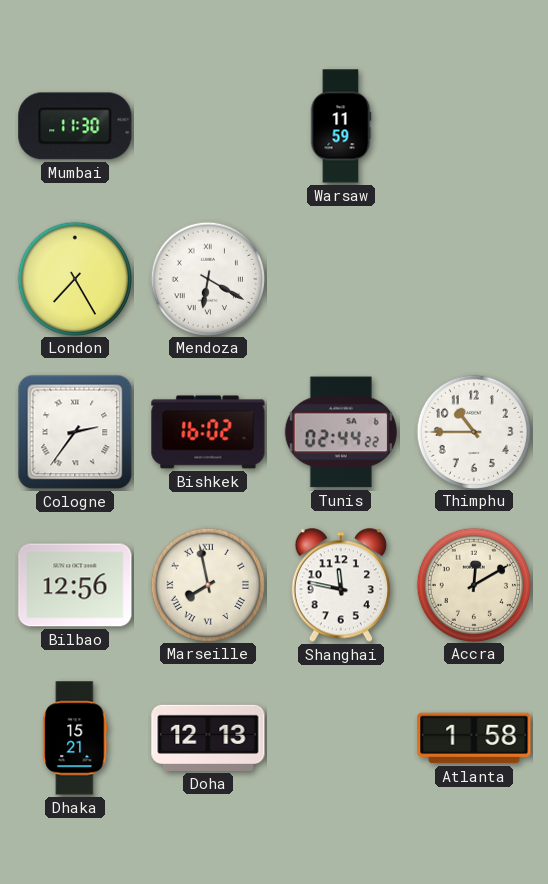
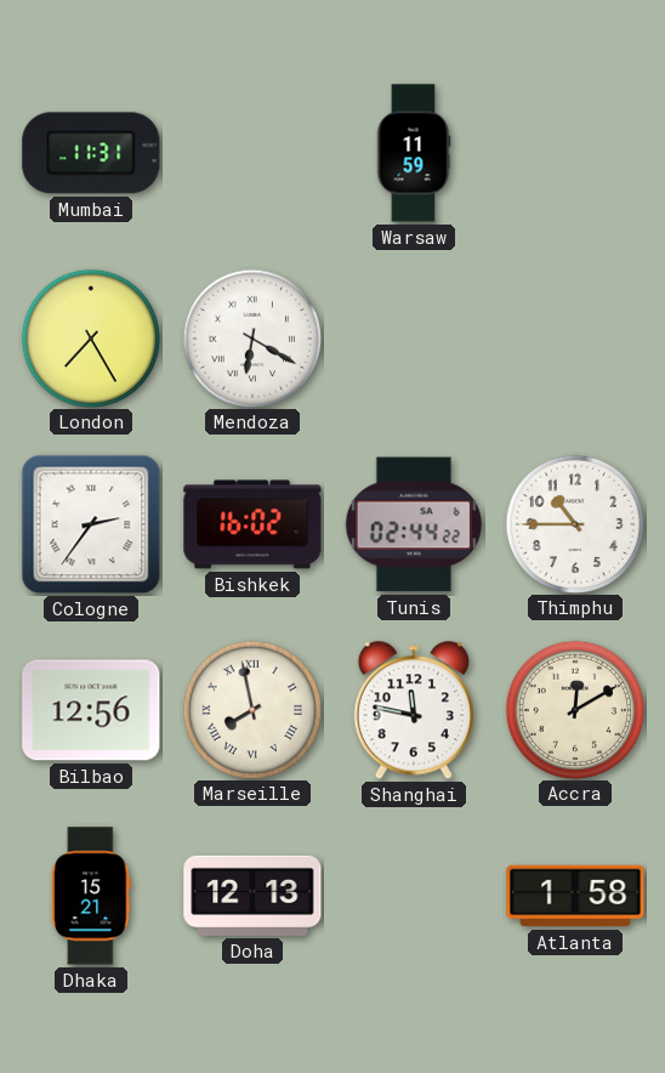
Mumbai: 11:30 -> 11:31
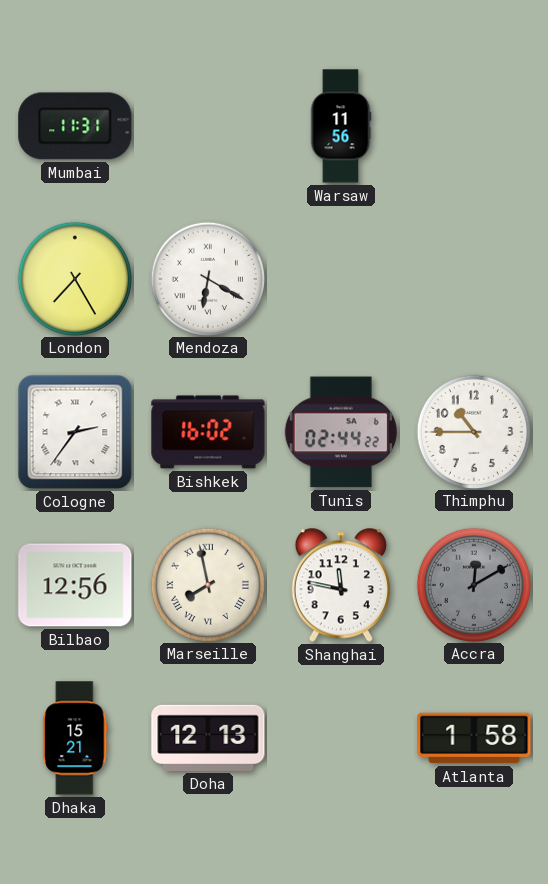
Warsaw: 11:59 -> 11:56
Accra dial: cream -> grey
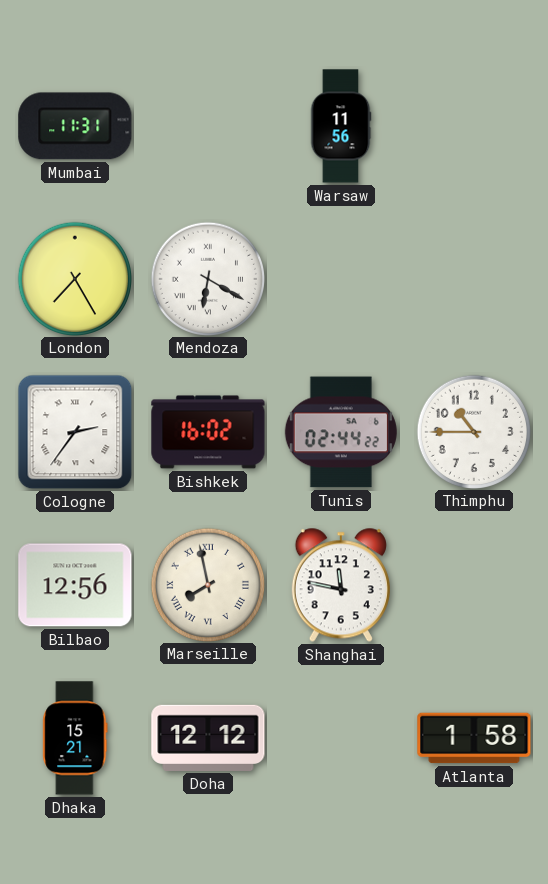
Accra: 12:10 -> none
Doha: 12:13 -> 12:12
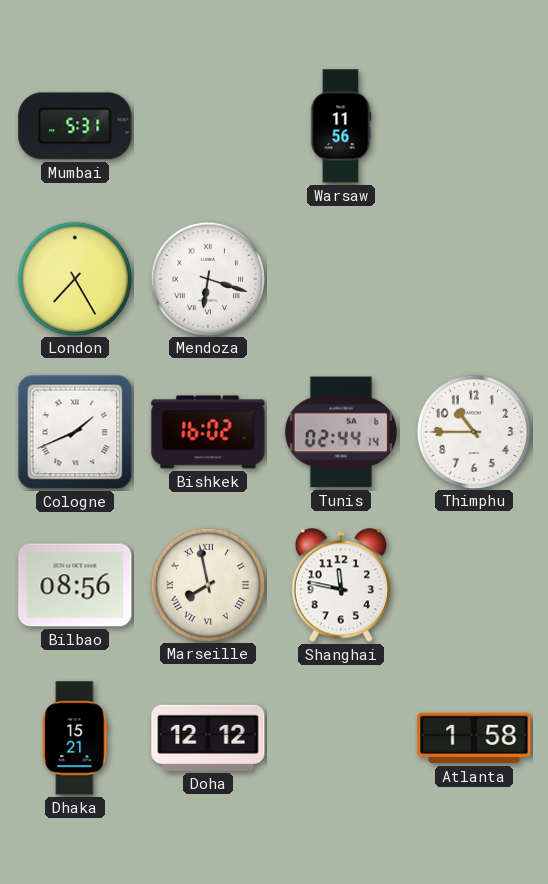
Mumbai: 11:31 -> 5:31
Mendoza: 6:20 -> 6:18
Cologne: 2:36 -> 1:41
Tunis: 02:44:22 -> 02:44:14
Bilbao: 12:56 -> 08:56
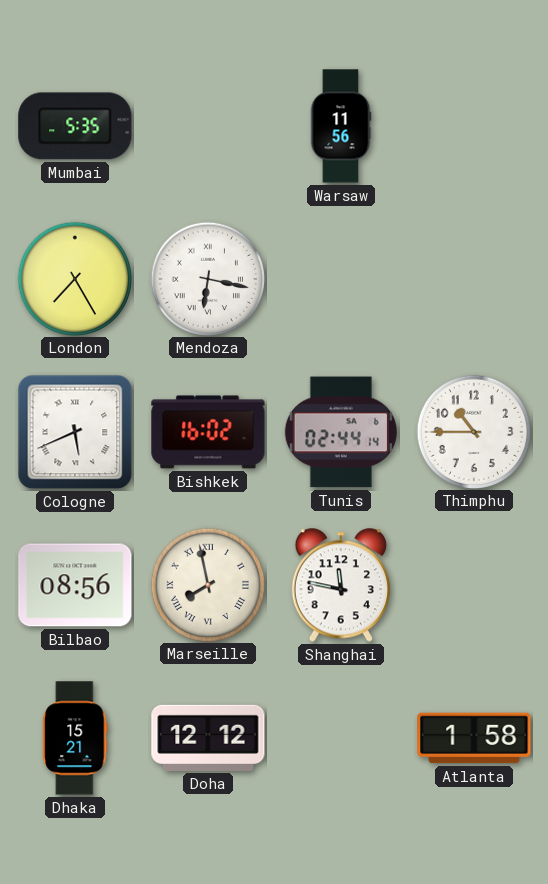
Mumbai: 5:31 -> 5:35
Mendoza: 6:18 -> 6:17
Cologne: 1:41 -> 5:41
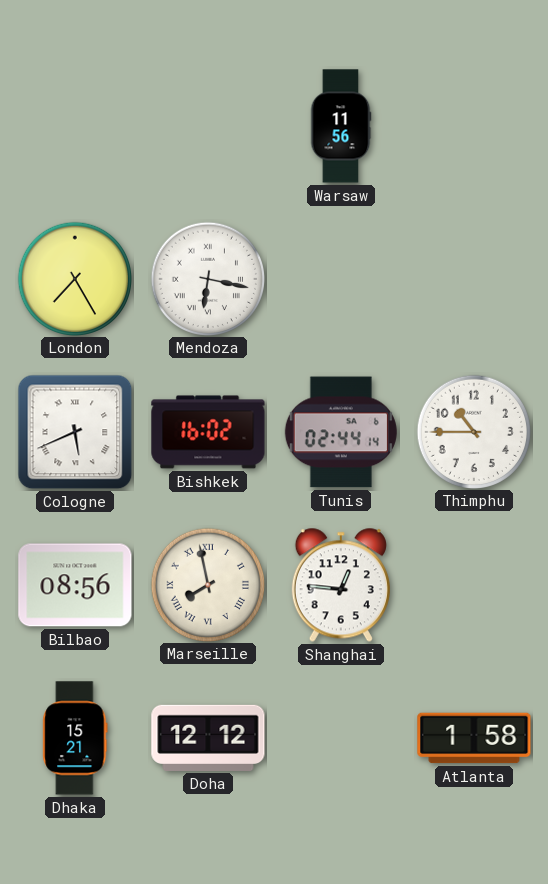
Mumbai: 5:35 -> none
Shanghai: 11:47 -> 12:46
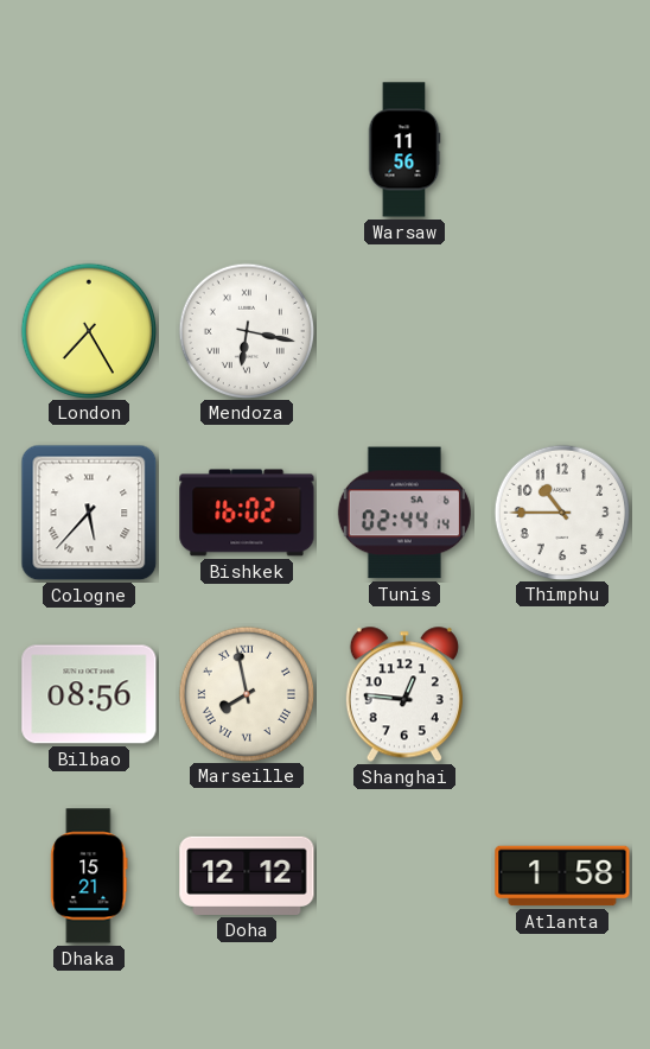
Cologne: 5:41 -> 5:37
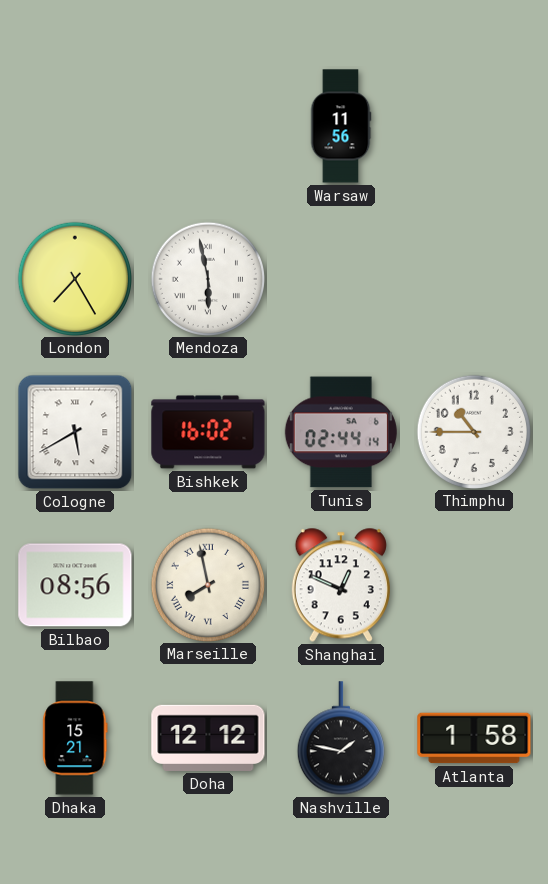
Mendoza: 6:17 -> 5:58
Cologne: 5:37 -> 5:40
Shanghai: 12:46 -> 12:49
Nashville: none -> 1:47
